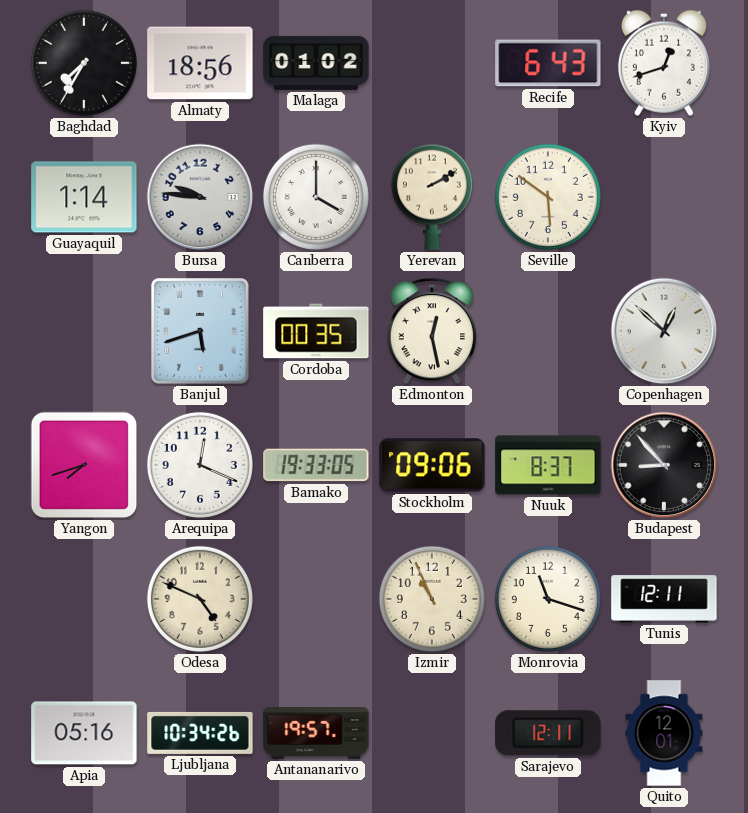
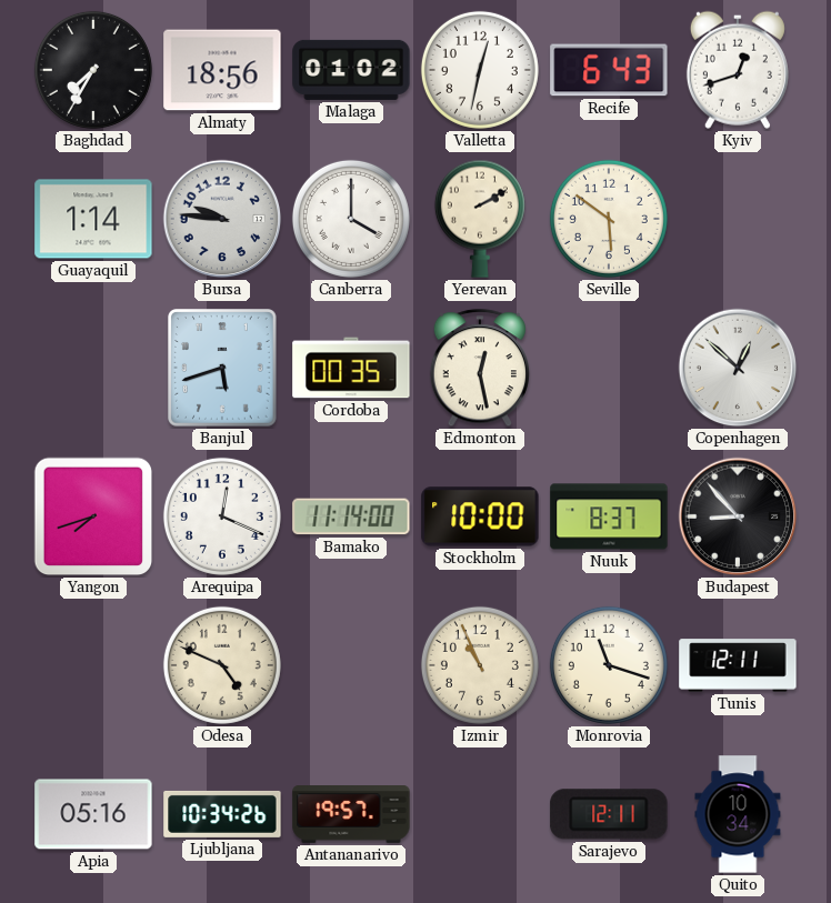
Valletta: none -> 12:32
Bamako: 19:33 -> 11:14
Stockholm: 09:06 -> 10:00
Quito: 12:01 -> 10:34
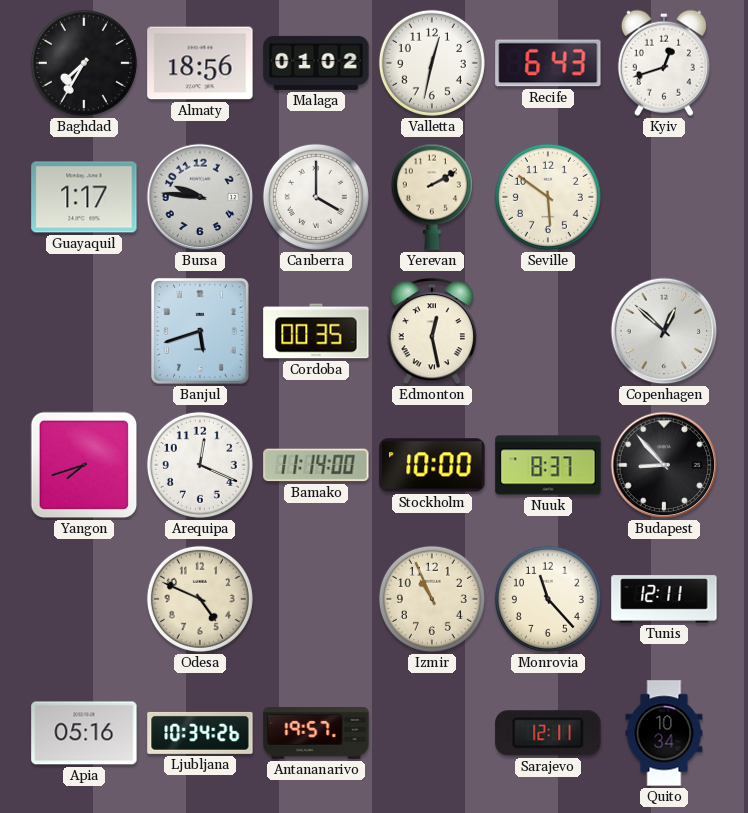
Guayaquil: 1:14 -> 1:17
Monrovia: 11:18 -> 11:23
